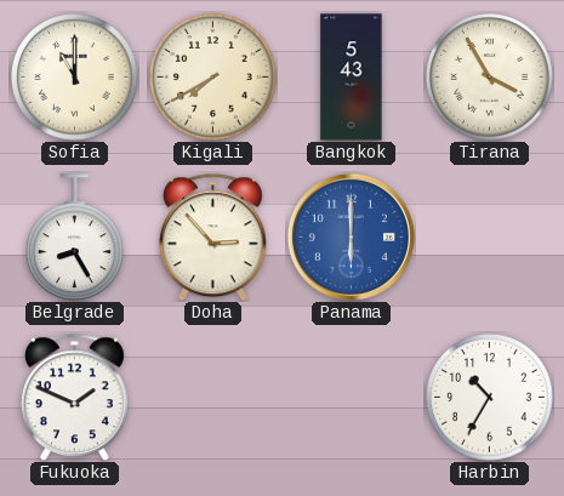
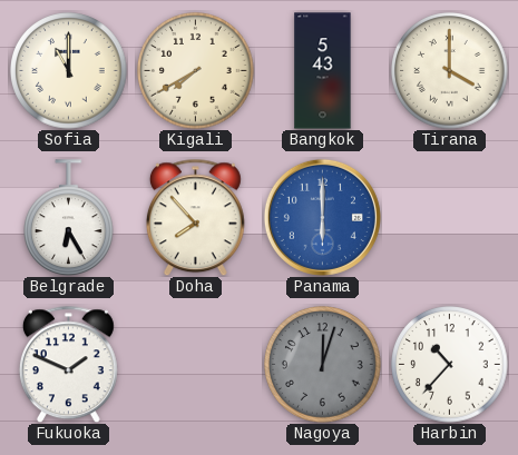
Tirana: 3:55 -> 4:00
Belgrade: 8:25 -> 6:25
Doha: 2:53 -> 7:53
Nagoya: none -> 12:03
Harbin: 10:35 -> 10:37
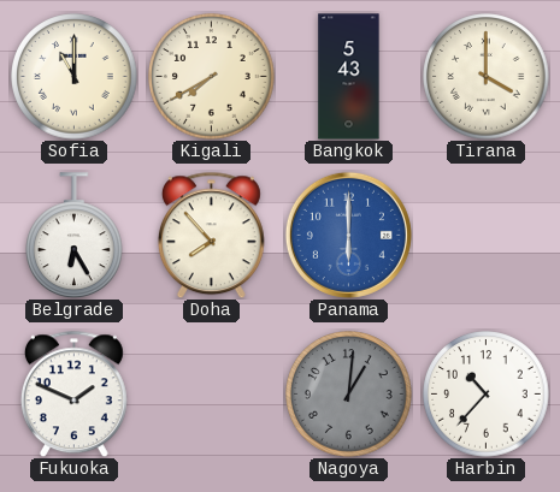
Nagoya: 12:03 -> 1:01
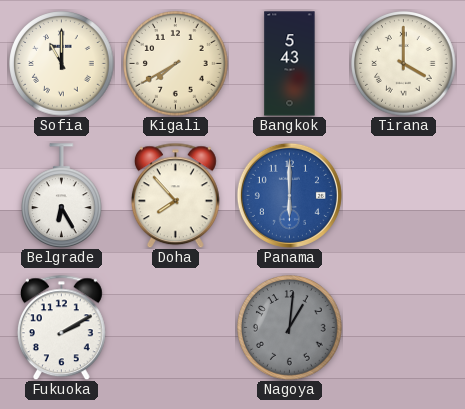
Fukuoka: 1:49 -> 2:10
Harbin: 10:37 -> none
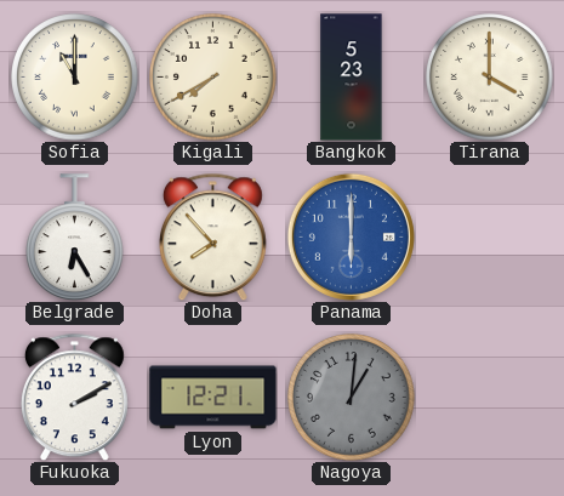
Bangkok: 5:43 -> 5:23
Lyon: none -> 12:21
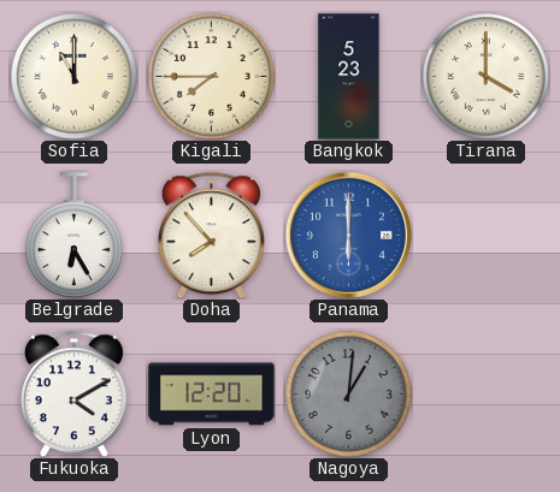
Kigali: 7:40 -> 7:45
Fukuoka: 2:10 -> 4:10
Lyon: 12:21 -> 12:20
